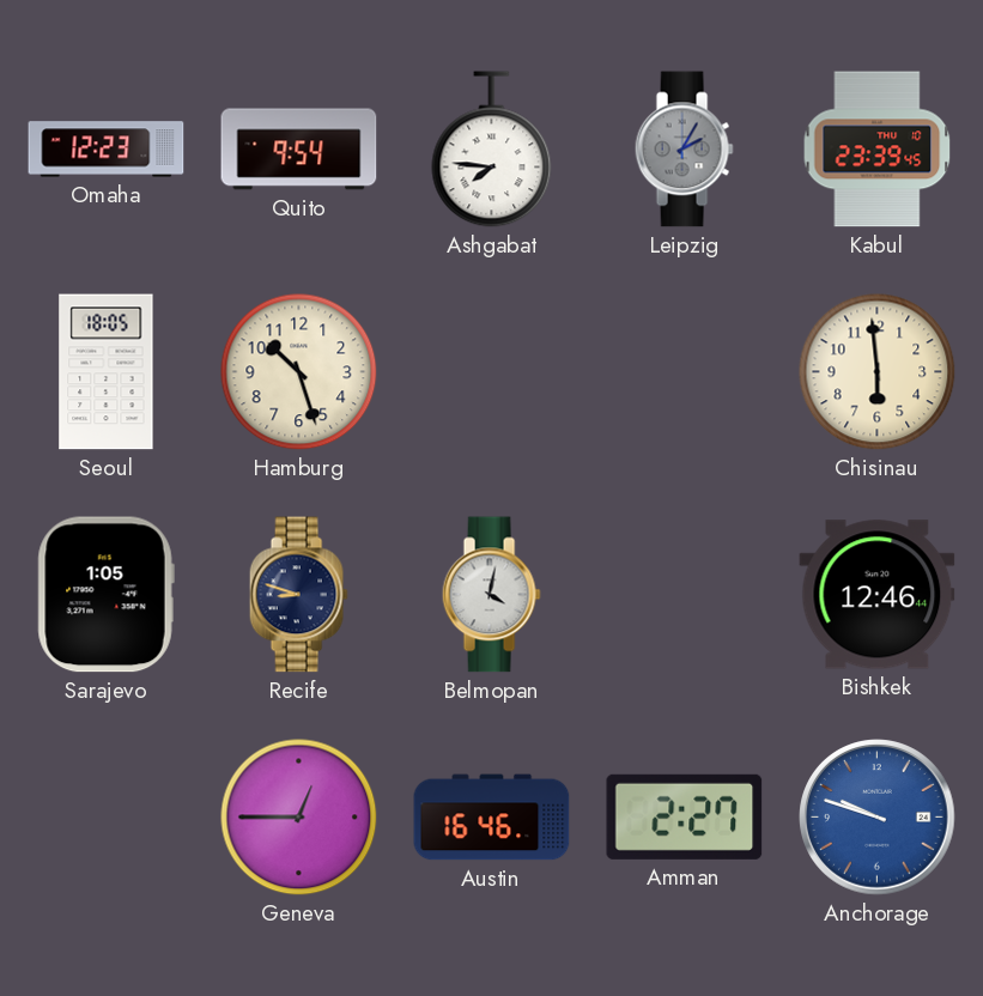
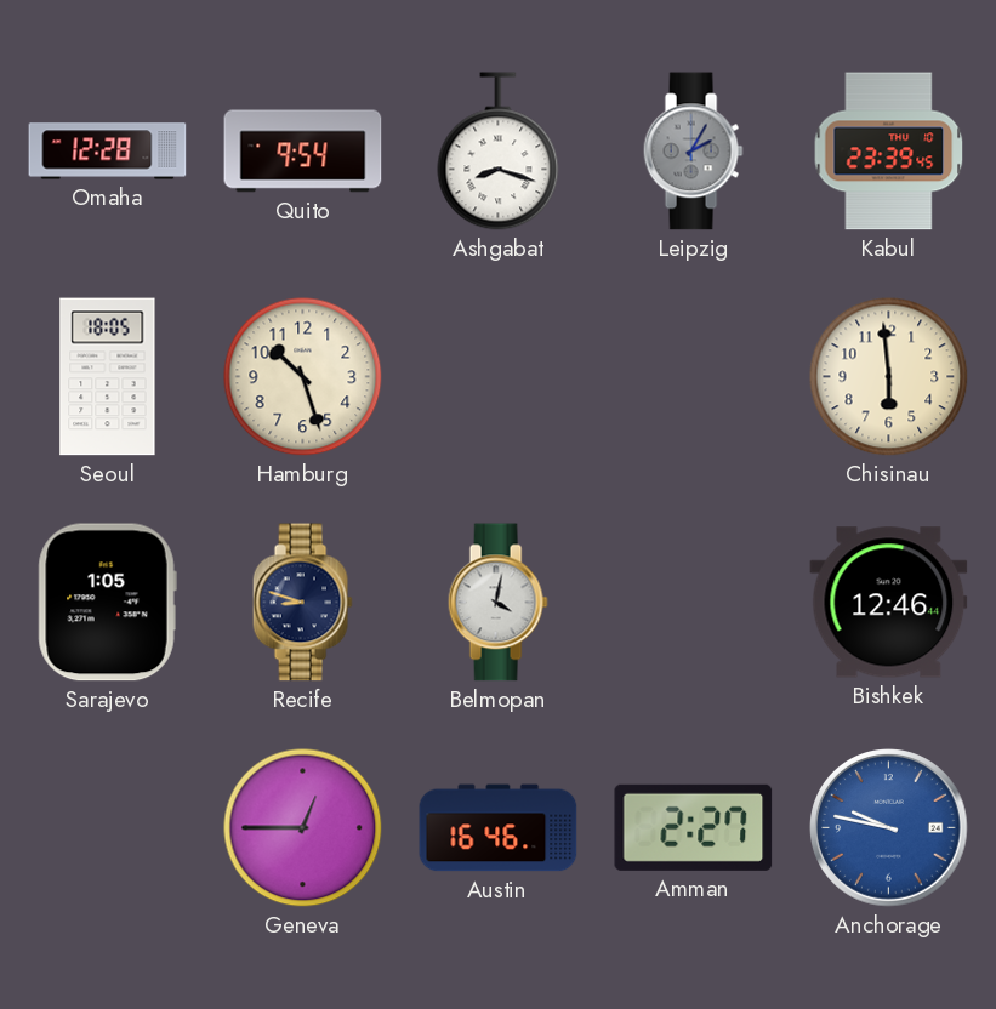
Omaha: 12:23 -> 12:28
Ashgabat: 7:46 -> 8:18
Anchorage: 9:48 -> 9:47
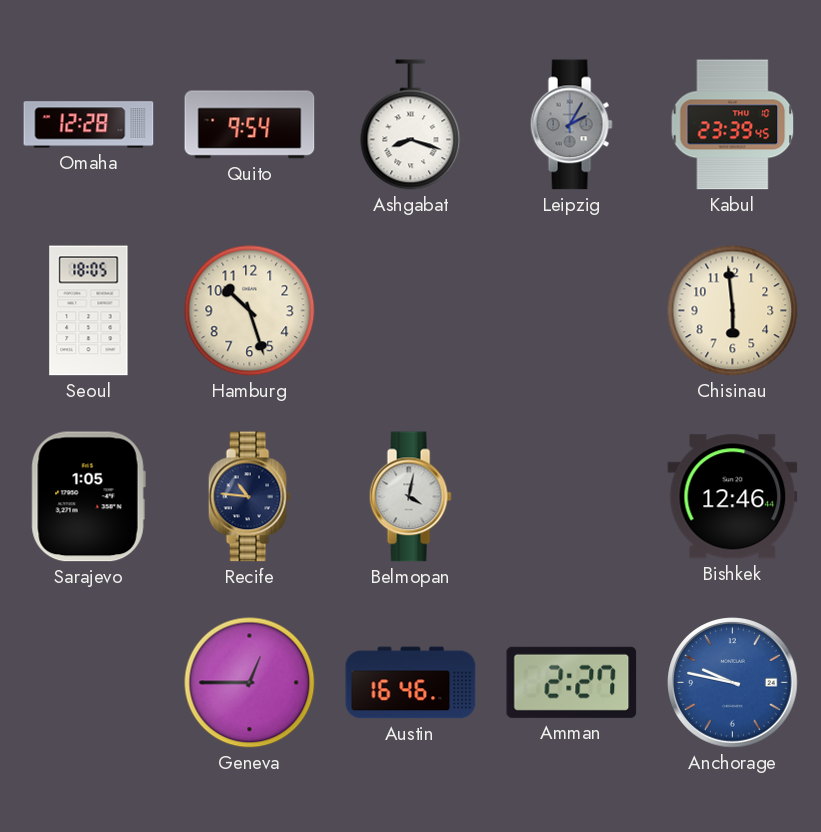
Recife: 8:48 -> 10:46
